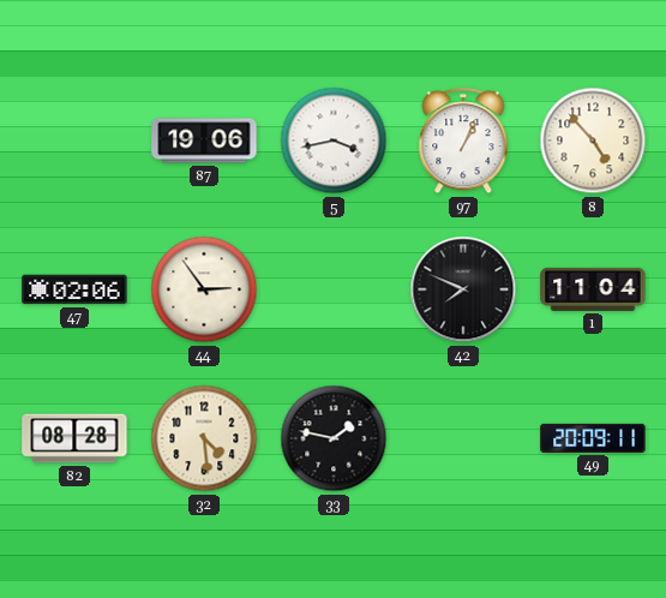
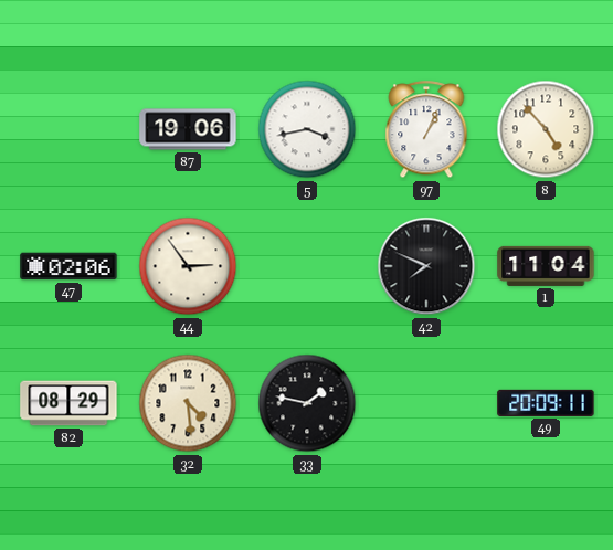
82: 08:28 -> 08:29
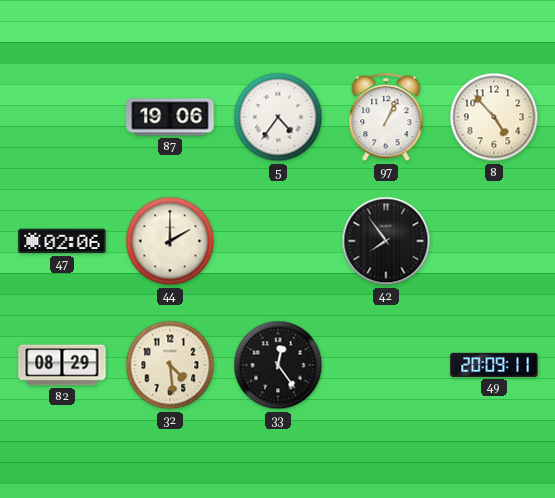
5: 3:43 -> 4:36
44: 2:54 -> 2:00
42: 7:49 -> 7:54
1: 11:04 -> none
33: 1:47 -> 12:24
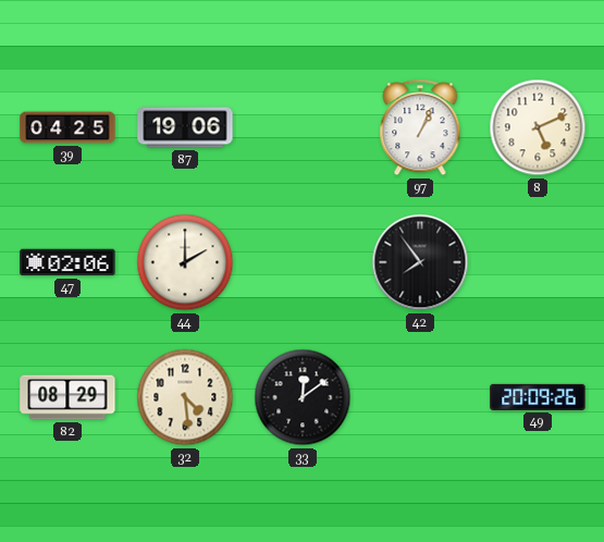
39: none -> 04:25
5: 4:36 -> none
8: 4:53 -> 5:11
33: 12:24 -> 12:09
49: 20:09:11 -> 20:09:26
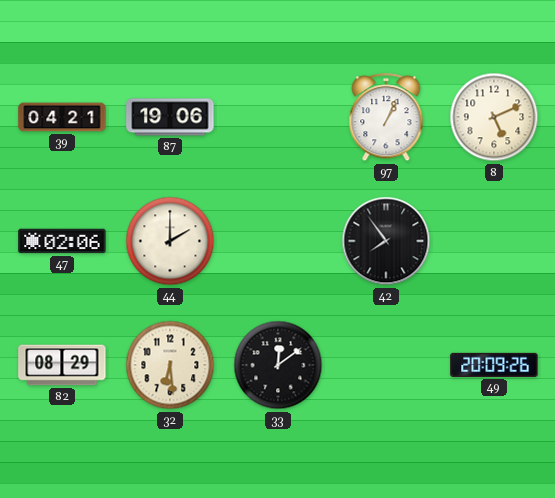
39: 04:25 -> 04:21
32: 4:29 -> 6:29
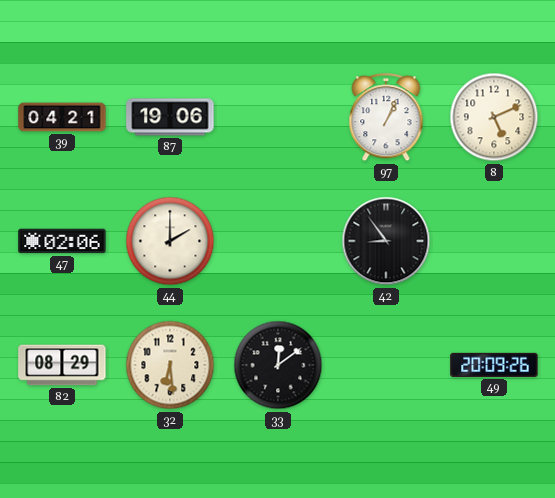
42: 7:54 -> 8:54
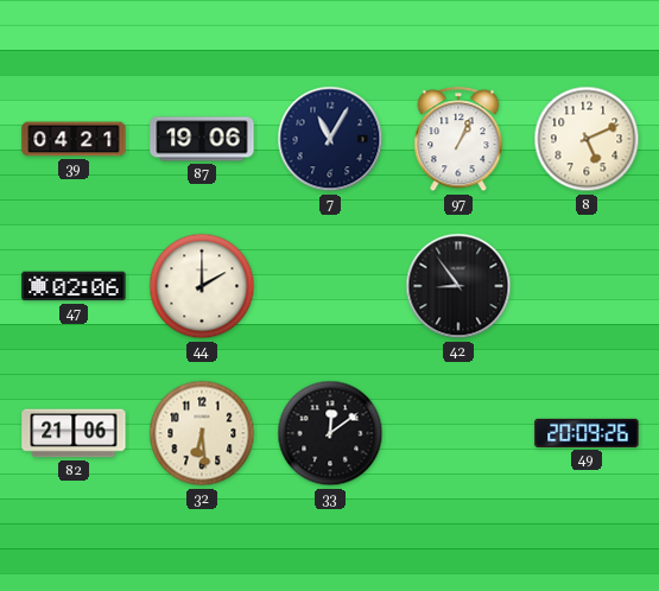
7: none -> 11:05
82: 08:29 -> 21:06
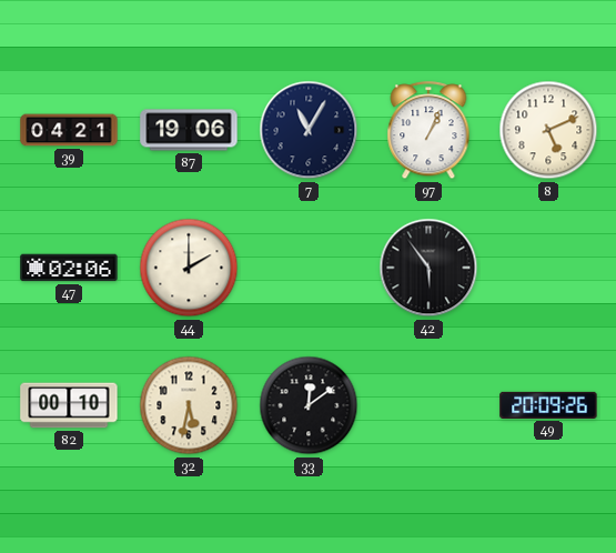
42: 8:54 -> 5:54
82: 21:06 -> 00:10
32: 6:29 -> 5:32
